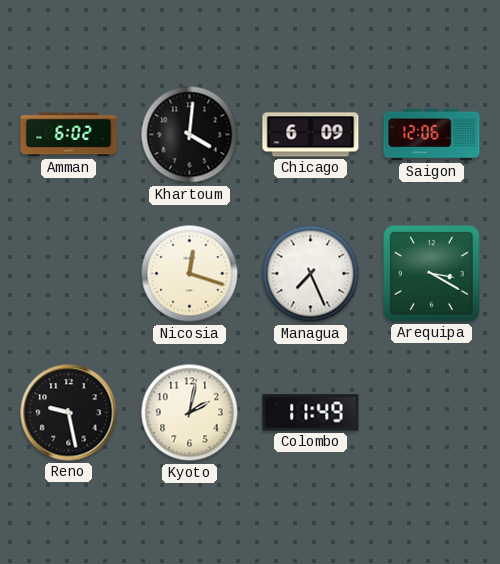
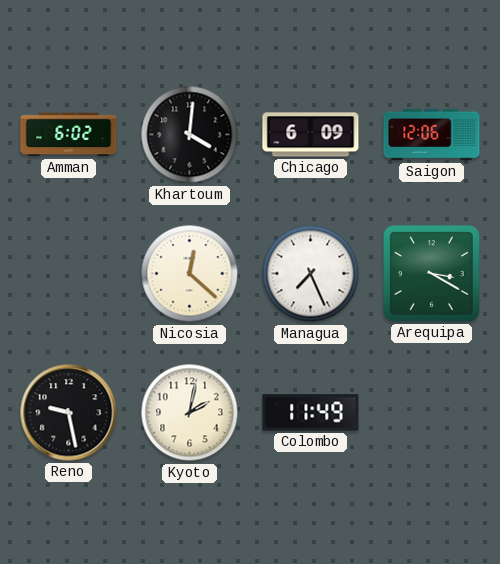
Nicosia: 12:18 -> 12:22
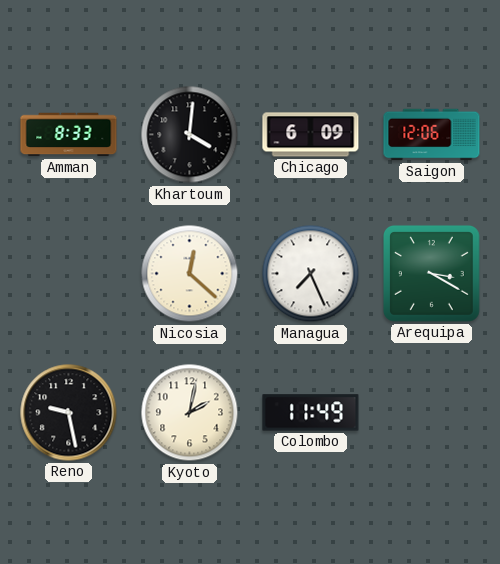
Amman: 6:02 -> 8:33
